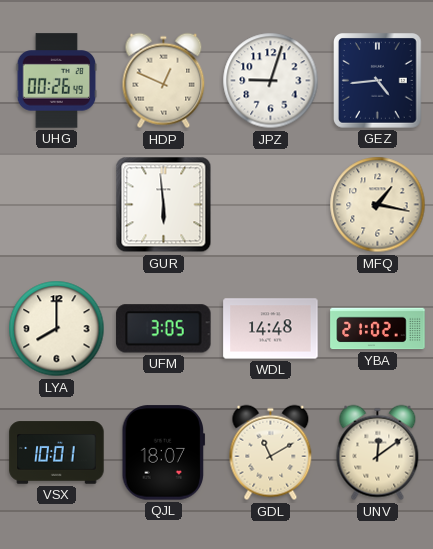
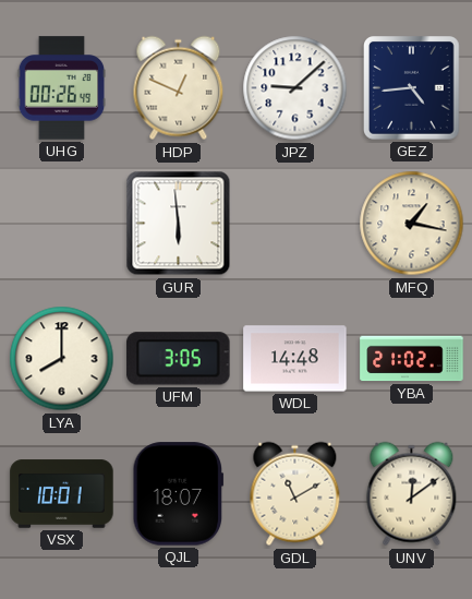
JPZ: 9:03 -> 9:08
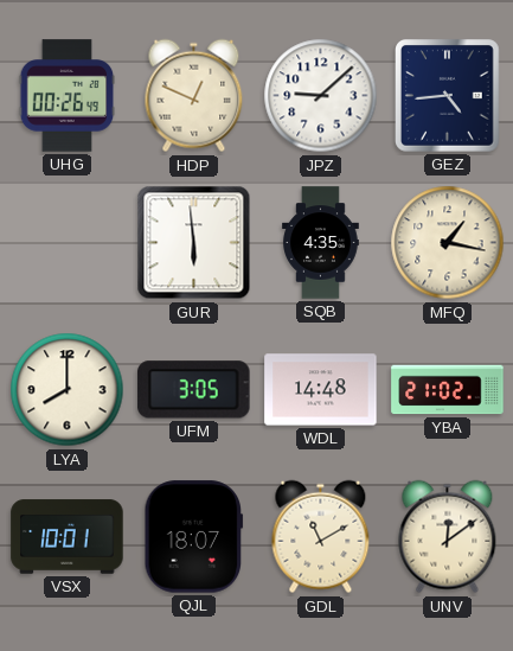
SQB: none -> 4:35
